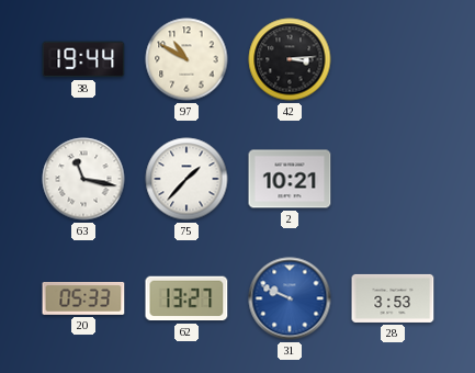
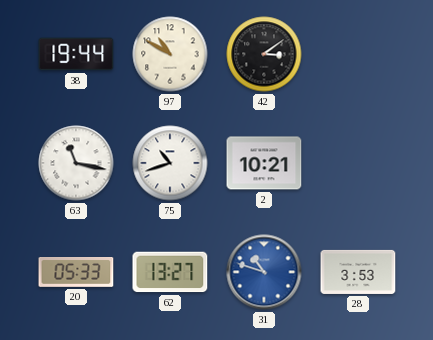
42: 3:14 -> 3:09
75: 1:37 -> 10:42
31: 9:49 -> 10:48
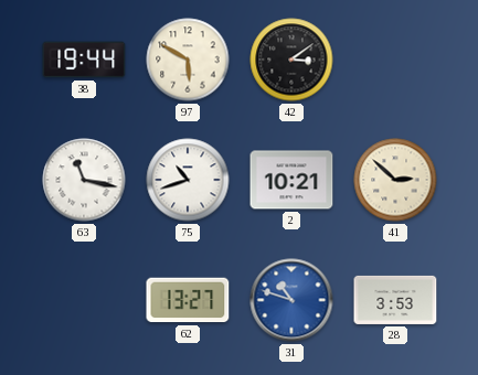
97: 10:50 -> 5:50
41: none -> 2:52
20: 05:33 -> none
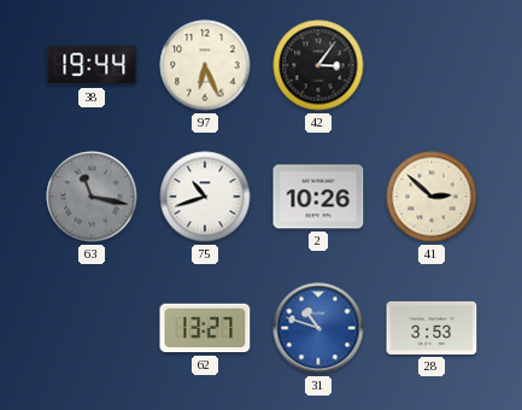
97: 5:50 -> 6:26
42: 3:09 -> 3:06
63 dial: white -> grey
2: 10:21 -> 10:26
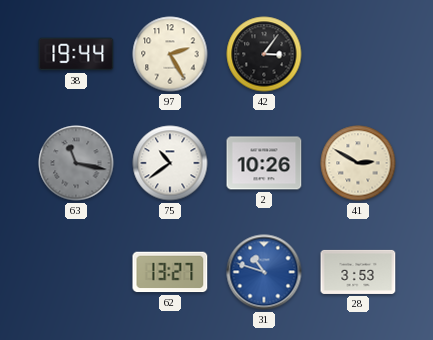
97: 6:26 -> 2:25
75: 10:42 -> 10:39
41: 2:52 -> 2:50
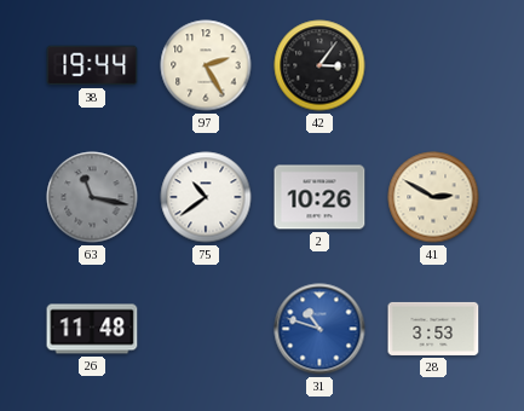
26: none -> 11:48
62: 13:27 -> none
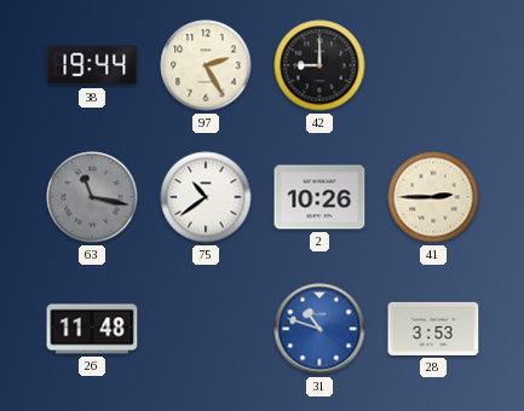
42: 3:06 -> 9:00
41: 2:50 -> 2:45
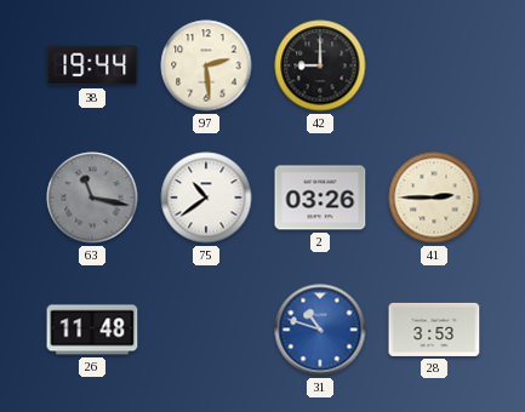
97: 2:25 -> 2:29
2: 10:26 -> 03:26
